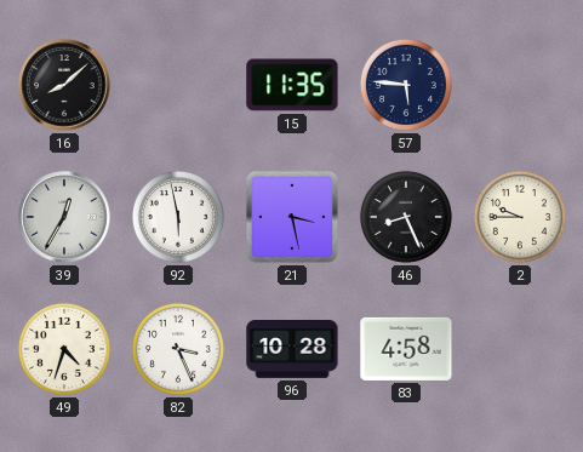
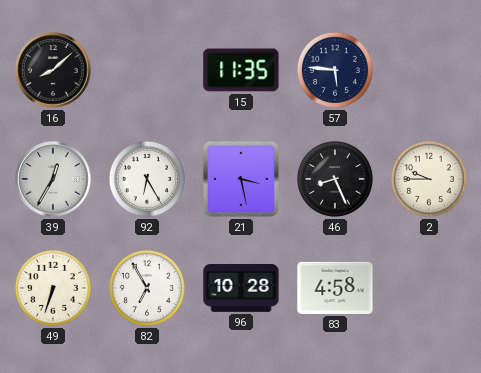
92: 5:58 -> 6:25
49: 4:33 -> 6:33
82: 3:26 -> 6:55
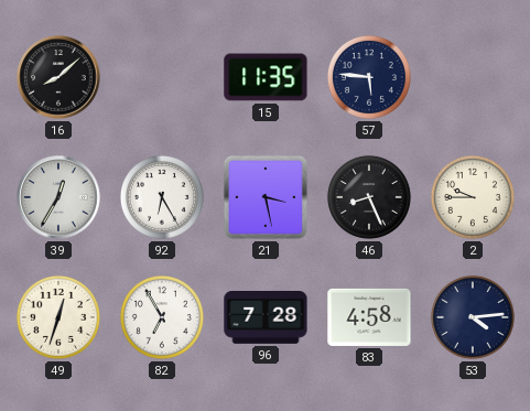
49: 6:33 -> 12:33
96: 10:28 -> 7:28
53: none -> 4:14
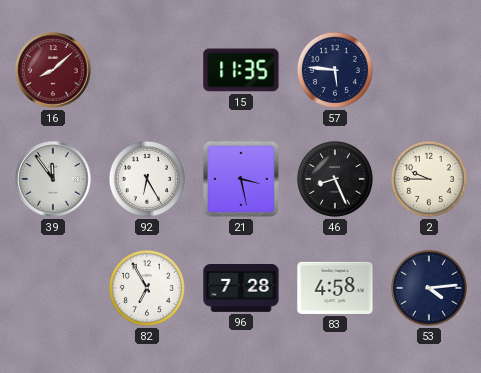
16 dial: black -> burgundy
39: 12:35 -> 11:54
49: 12:33 -> none
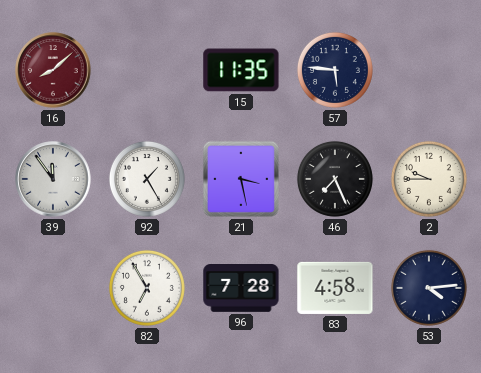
92: 6:25 -> 1:25
46: 8:26 -> 7:26
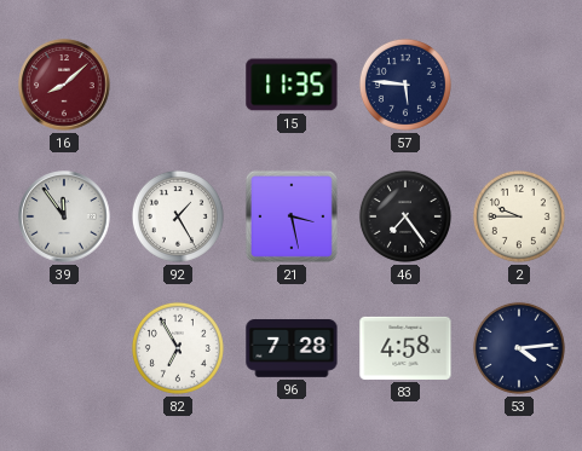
46: 7:26 -> 7:24
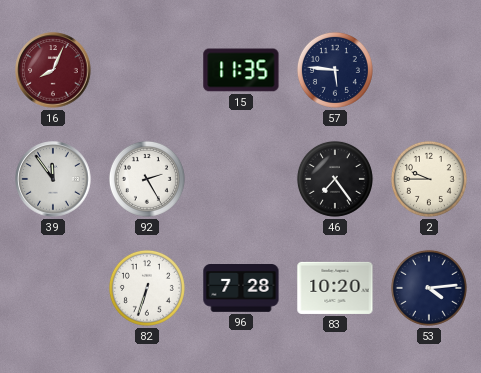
16: 8:08 -> 8:04
92: 1:25 -> 2:25
21: 3:28 -> none
82: 6:55 -> 6:33
83: 4:58 -> 10:20
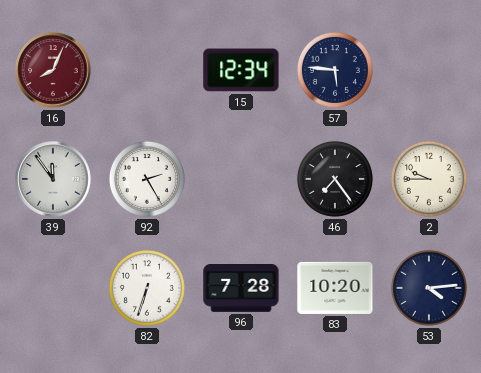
15: 11:35 -> 12:34
